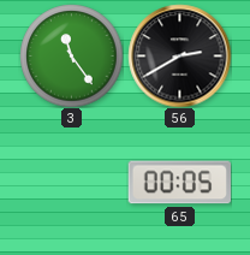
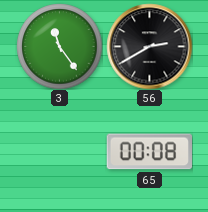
65: 00:05 -> 00:08
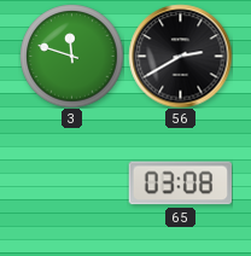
3: 11:24 -> 11:48
65: 00:08 -> 03:08
